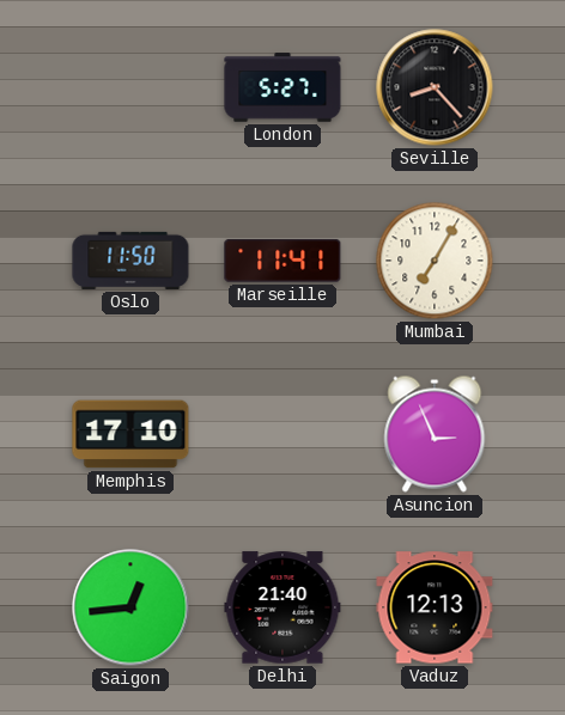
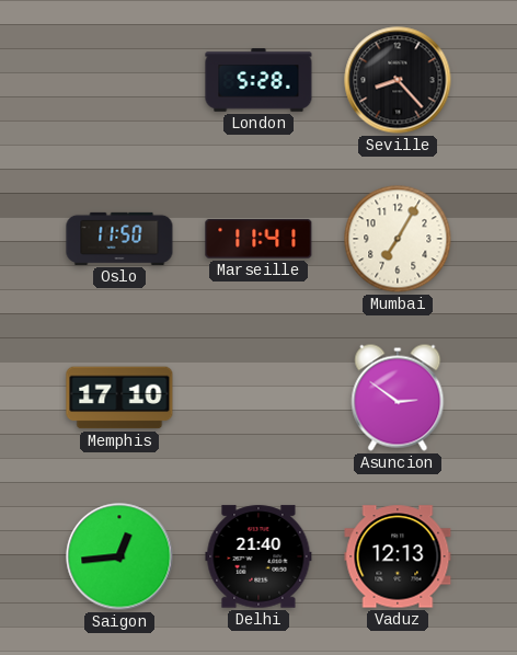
London: 5:27 -> 5:28
Asuncion: 2:56 -> 2:51
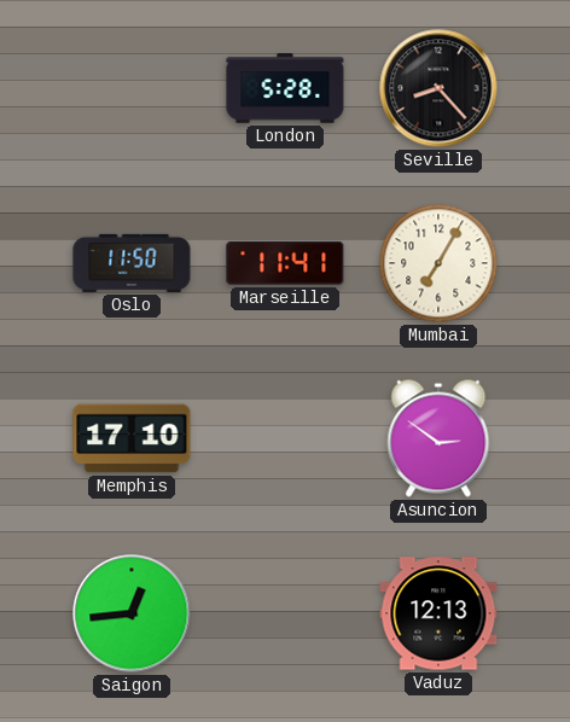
Delhi: 21:40 -> none
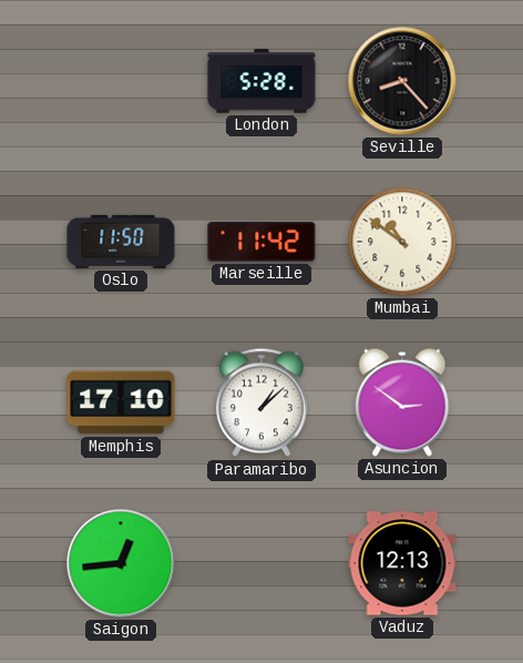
Marseille: 11:41 -> 11:42
Mumbai: 7:05 -> 10:51
Paramaribo: none -> 1:08
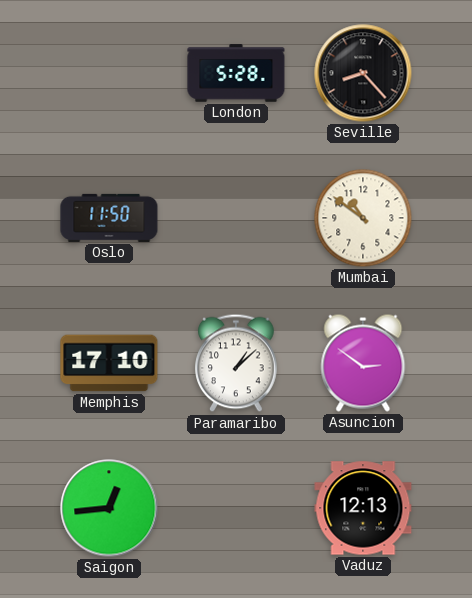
Marseille: 11:42 -> none
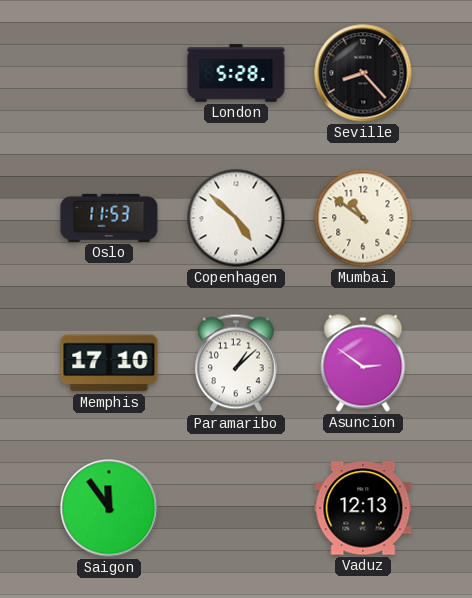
Oslo: 11:50 -> 11:53
Copenhagen: none -> 4:52
Saigon: 12:44 -> 11:54
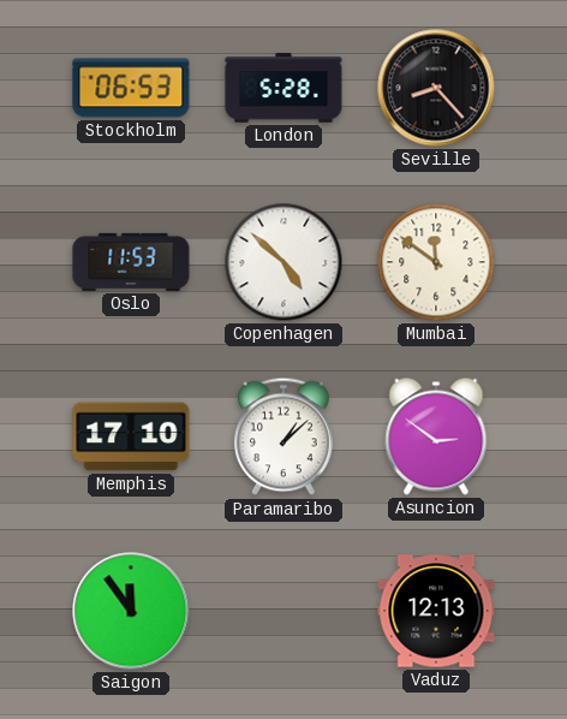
Stockholm: none -> 06:53
Mumbai: 10:51 -> 11:51
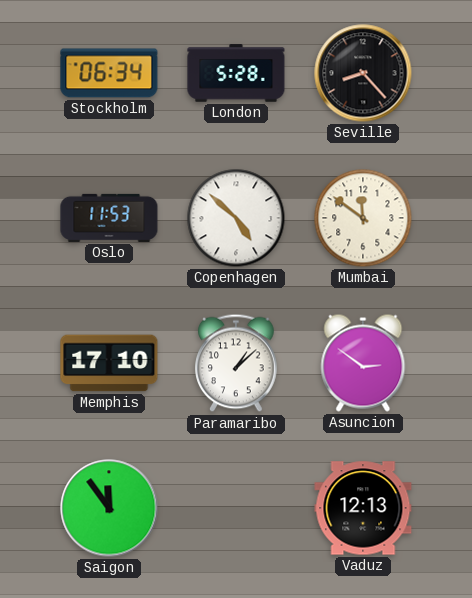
Stockholm: 06:53 -> 06:34
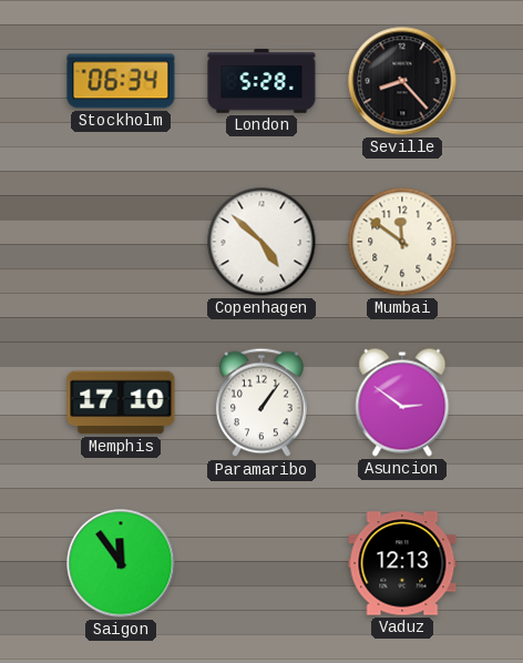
Oslo: 11:53 -> none
Paramaribo: 1:08 -> 1:06
